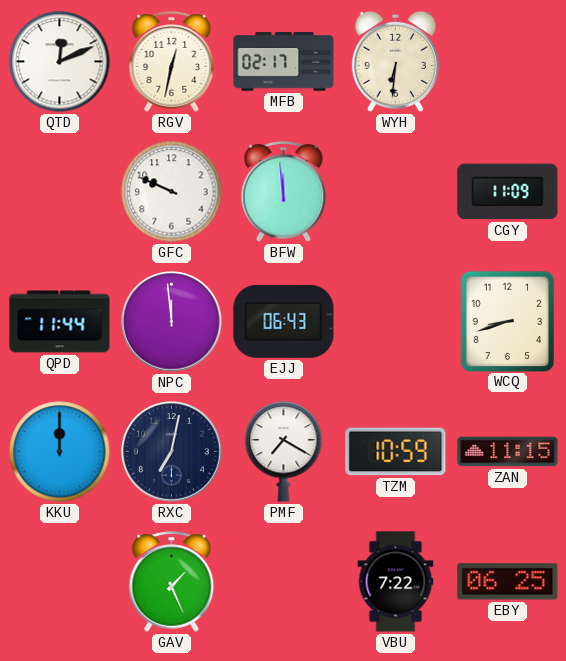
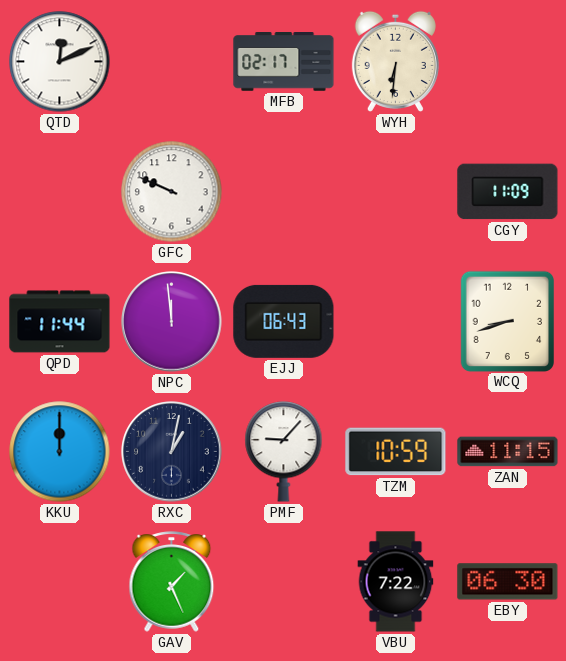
RGV: 12:32 -> none
BFW: 11:59 -> none
RXC: 7:02 -> 1:02
PMF: 7:20 -> 9:07
EBY: 06:25 -> 06:30
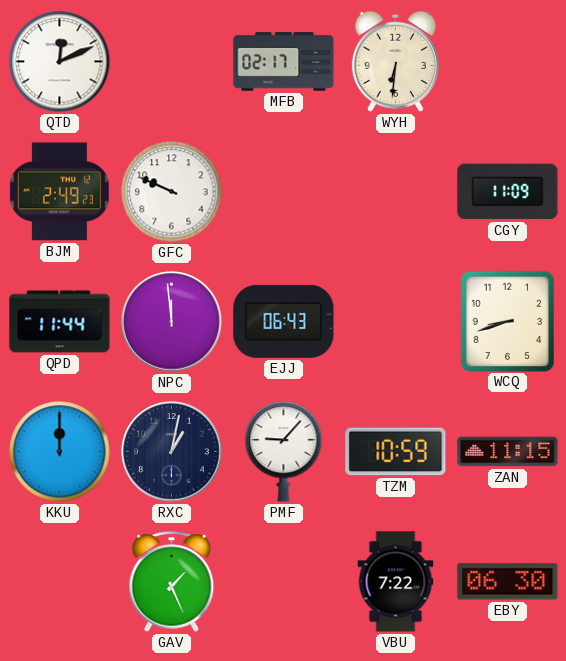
BJM: none -> 2:49
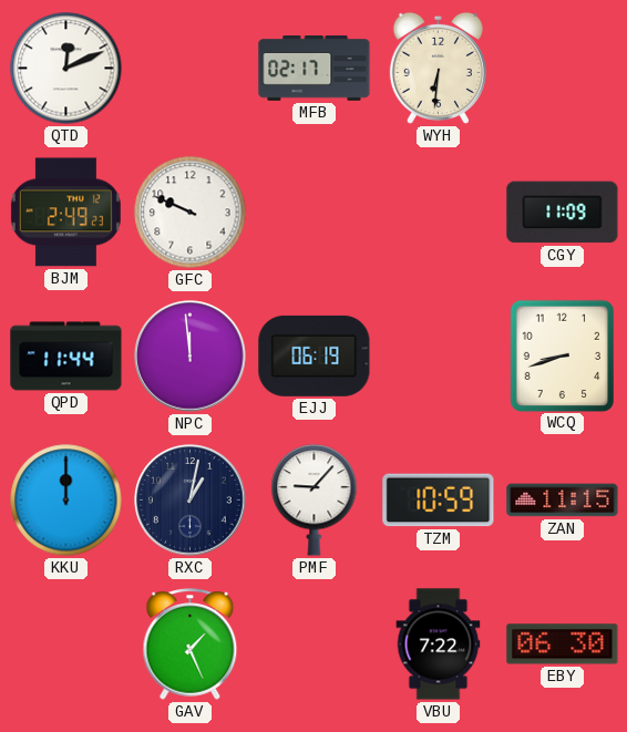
EJJ: 06:43 -> 06:19
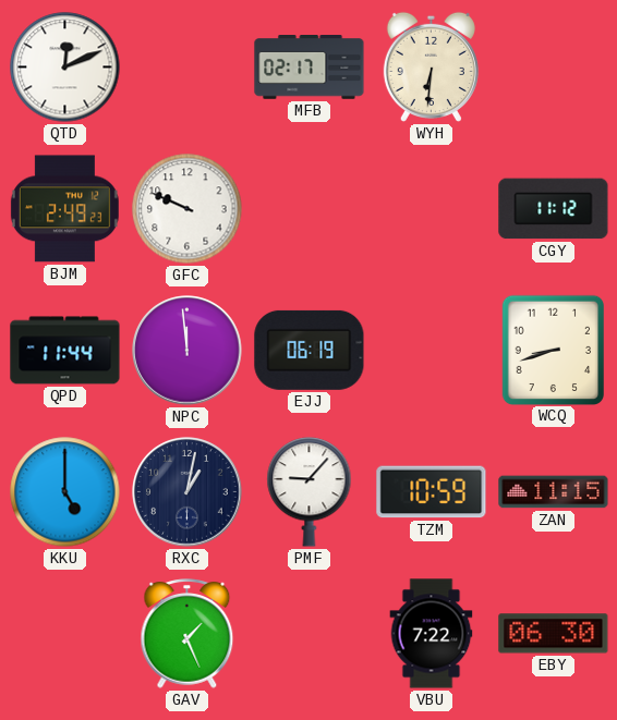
CGY: 11:09 -> 11:12
KKU: 12:00 -> 5:00
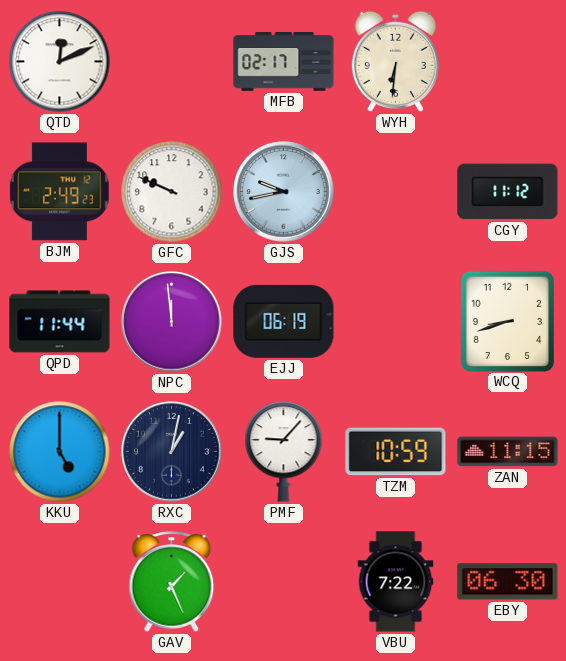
GJS: none -> 9:43
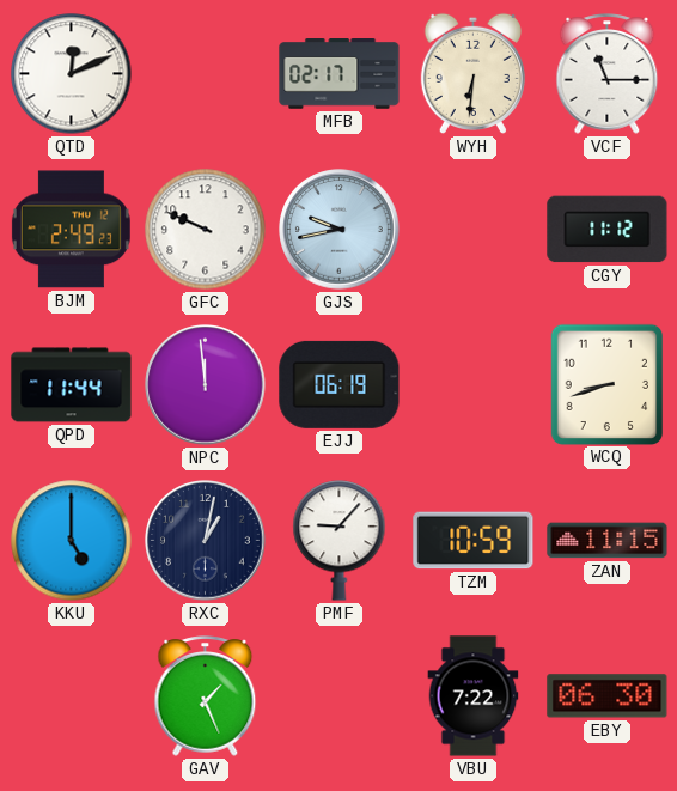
VCF: none -> 11:15
